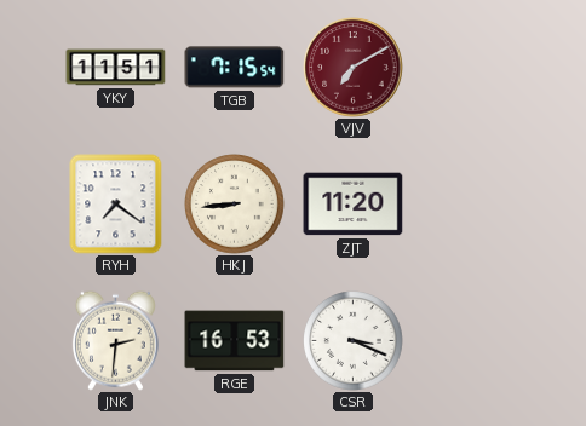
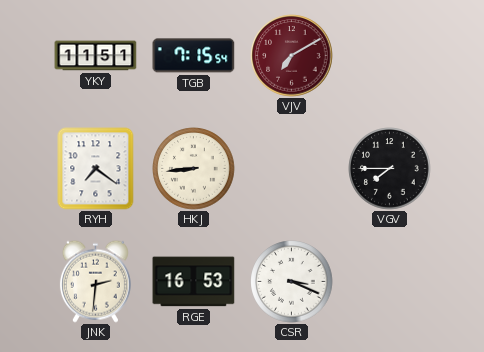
ZJT: 11:20 -> none
VGV: none -> 7:45
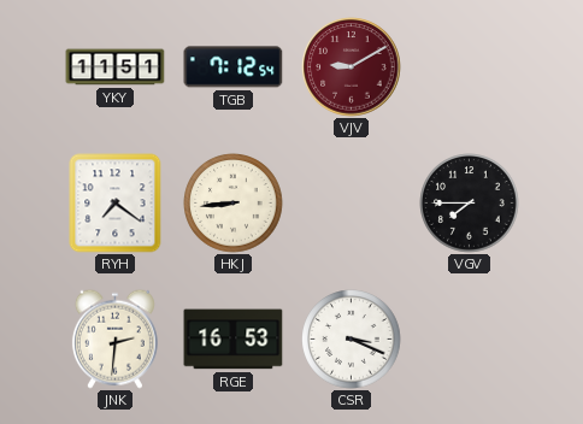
TGB: 7:15 -> 7:12
VJV: 7:10 -> 9:10
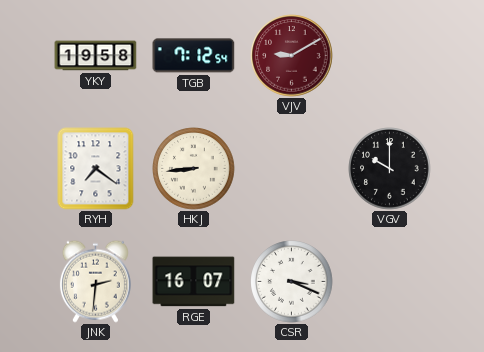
YKY: 11:51 -> 19:58
VGV: 7:45 -> 10:00
RGE: 16:53 -> 16:07
